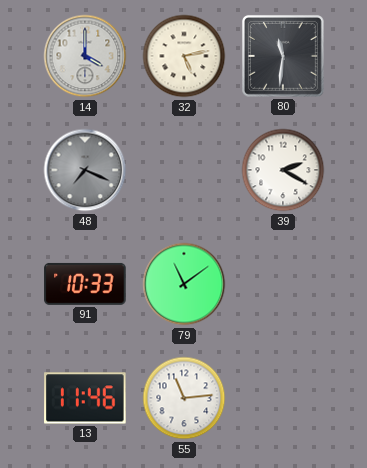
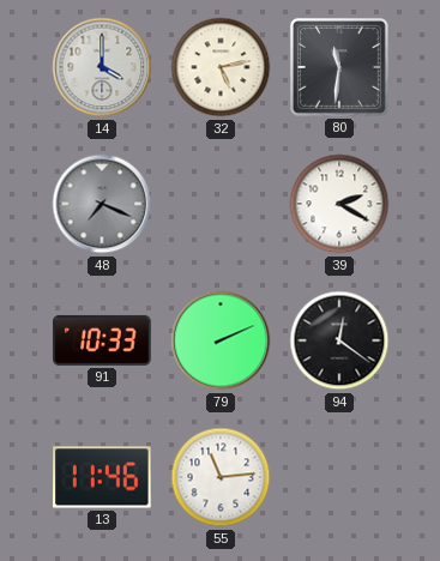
79: 11:09 -> 2:11
94: none -> 12:21
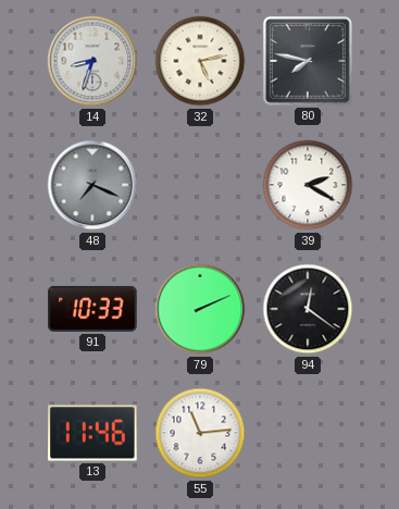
14: 4:00 -> 8:33
80: 11:31 -> 7:47
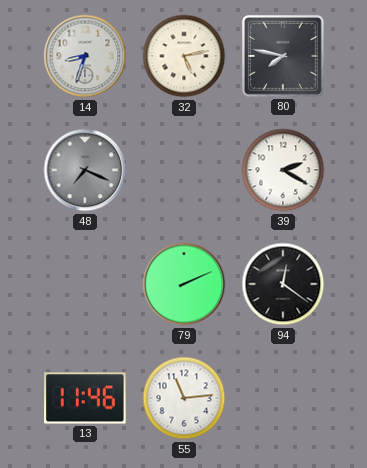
91: 10:33 -> none
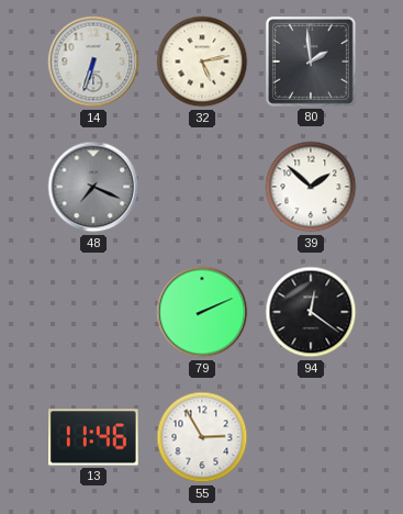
14: 8:33 -> 6:33
80: 7:47 -> 1:59
39: 2:20 -> 1:52
55: 11:14 -> 2:55
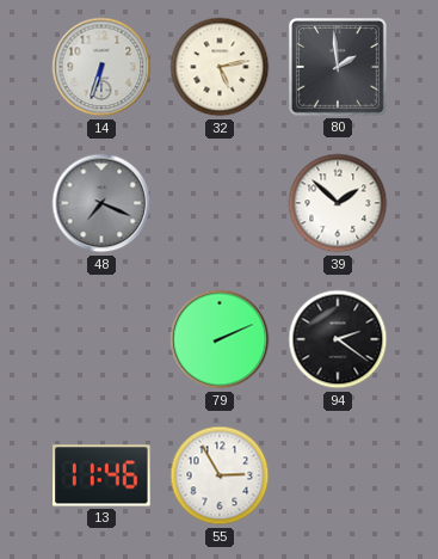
94: 12:21 -> 2:21
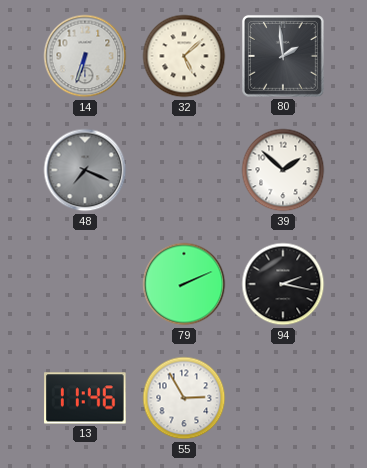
32: 5:13 -> 5:08
94: 2:21 -> 2:17
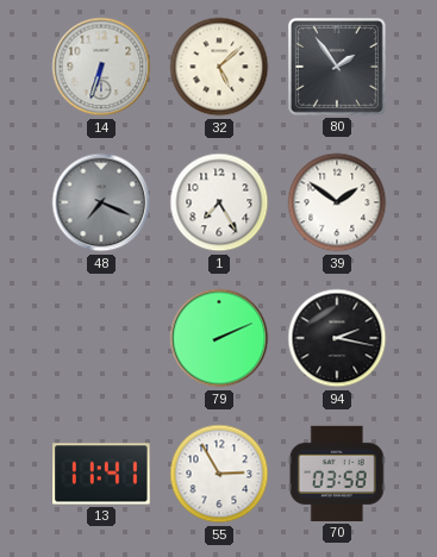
80: 1:59 -> 1:54
1: none -> 7:25
39: 1:52 -> 1:51
13: 11:46 -> 11:41
70: none -> 03:58
